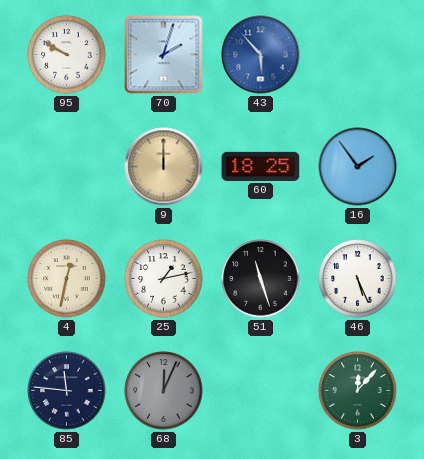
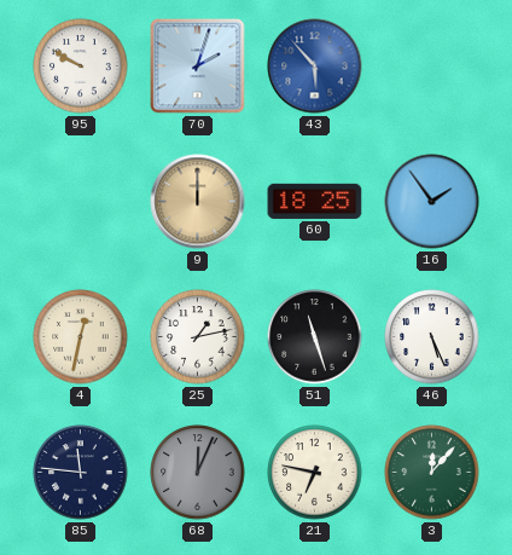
21: none -> 6:47
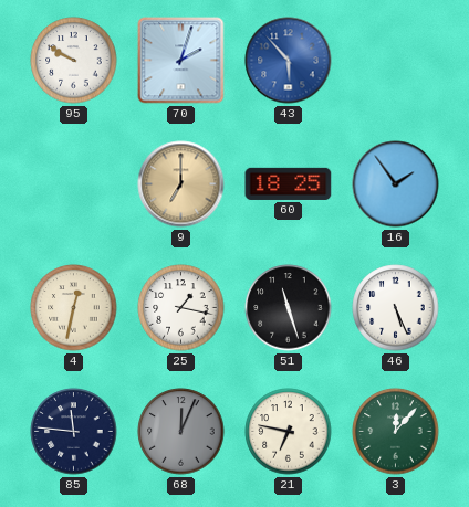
9: 12:00 -> 7:00
25: 1:13 -> 1:17
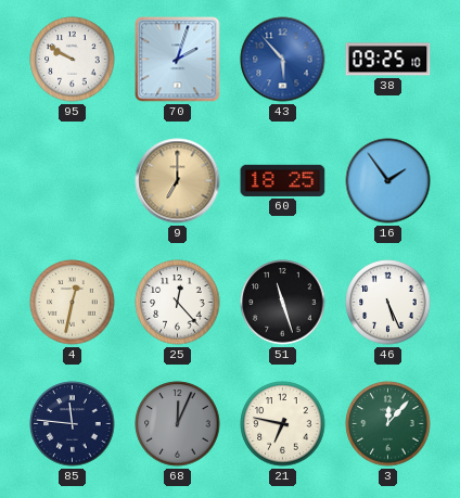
38: none -> 09:25
25: 1:17 -> 12:23
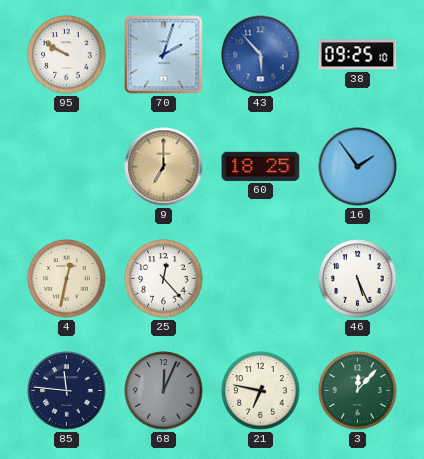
51: 11:27 -> none
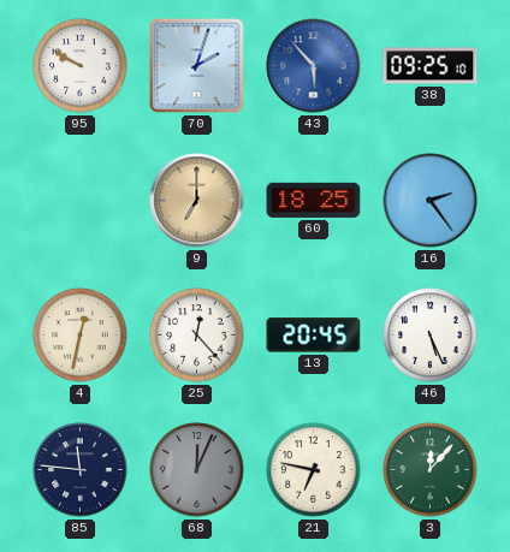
16: 1:54 -> 2:24
13: none -> 20:45
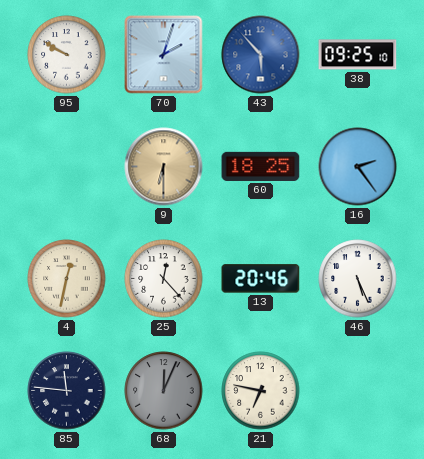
9: 7:00 -> 6:30
13: 20:45 -> 20:46
3: 12:07 -> none
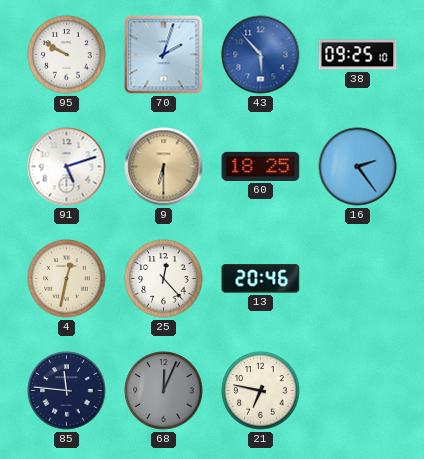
91: none -> 5:12
46: 5:26 -> none
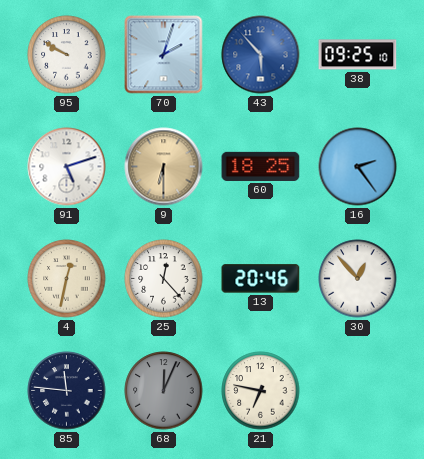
30: none -> 12:53
